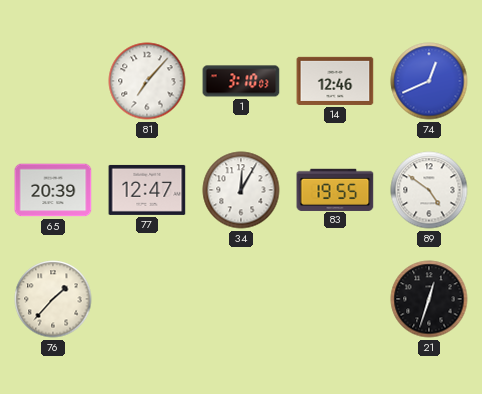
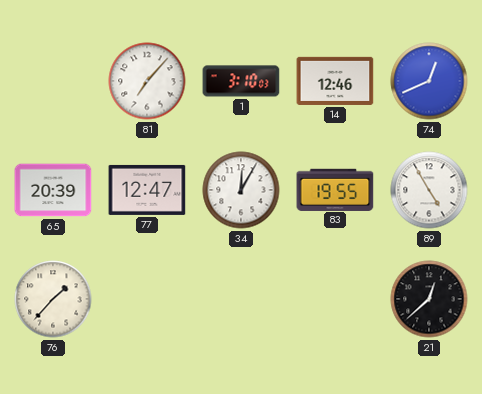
89: 4:51 -> 4:55
21: 12:33 -> 12:38
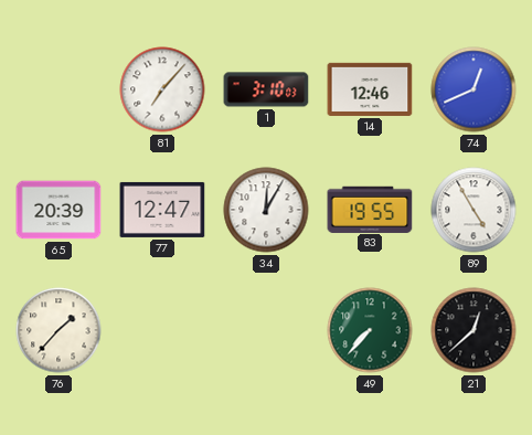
49: none -> 7:37
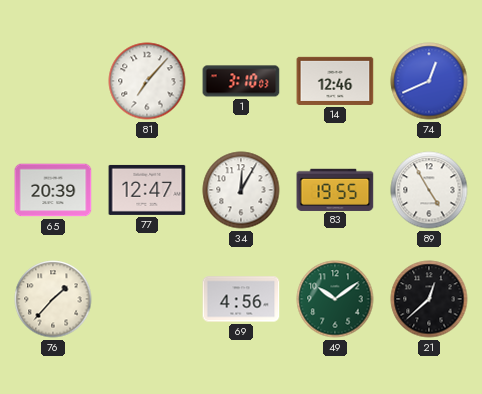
69: none -> 4:56
49: 7:37 -> 10:09
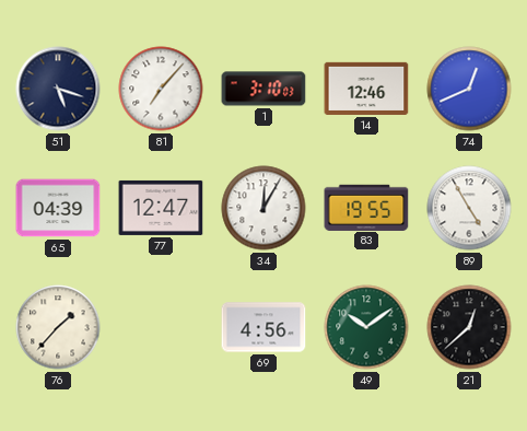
51: none -> 5:18
65: 20:39 -> 04:39
